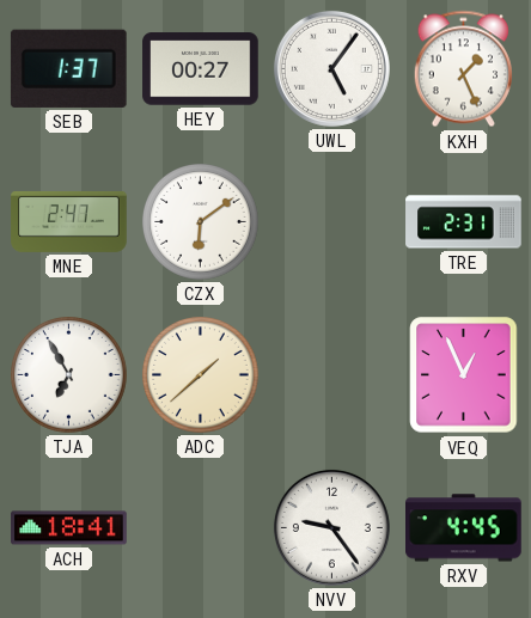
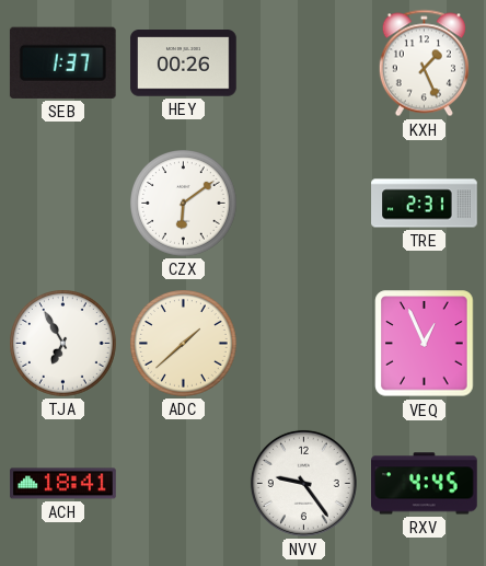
HEY: 00:27 -> 00:26
UWL: 5:06 -> none
MNE: 2:47 -> none
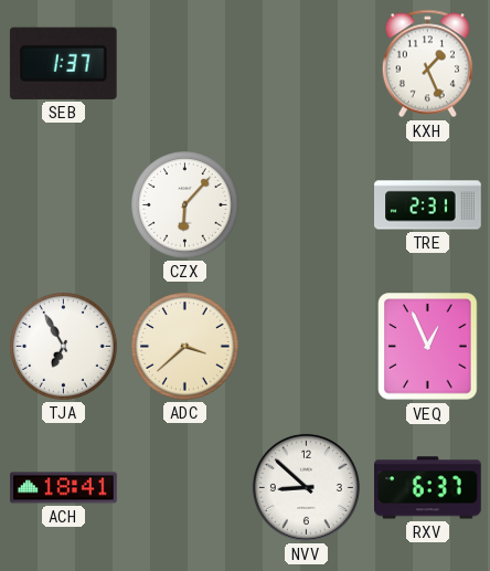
HEY: 00:26 -> none
CZX: 6:09 -> 6:07
ADC: 1:38 -> 3:38
NVV: 9:24 -> 8:52
RXV: 4:45 -> 6:37
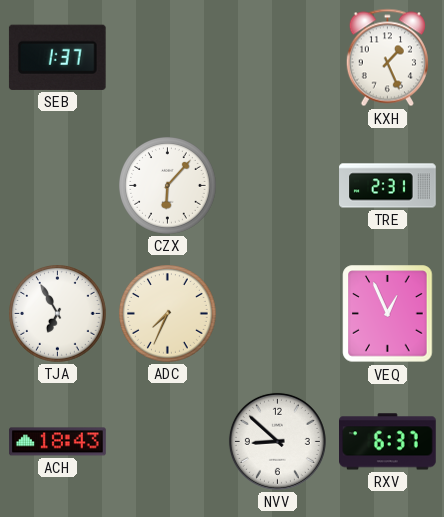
ADC: 3:38 -> 7:34
ACH: 18:41 -> 18:43
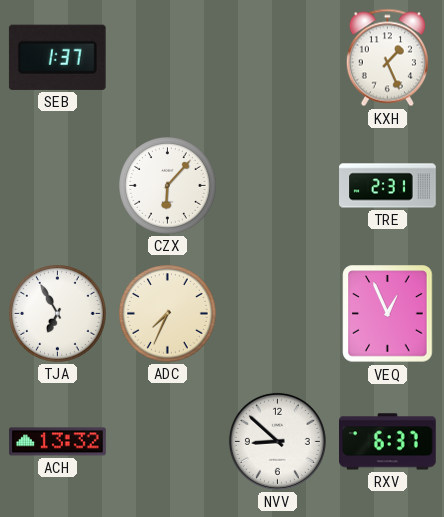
ACH: 18:43 -> 13:32
